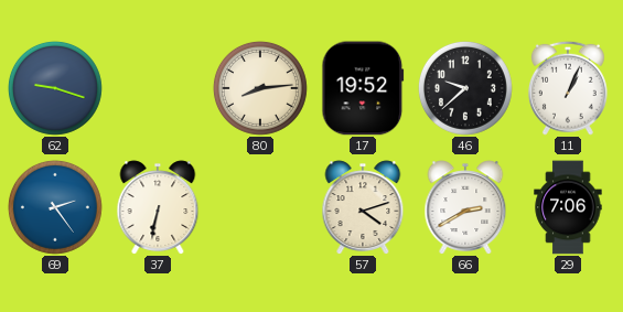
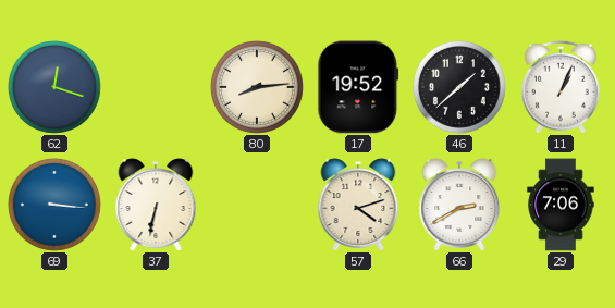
62: 9:18 -> 12:18
46: 9:38 -> 1:38
69: 2:24 -> 3:16
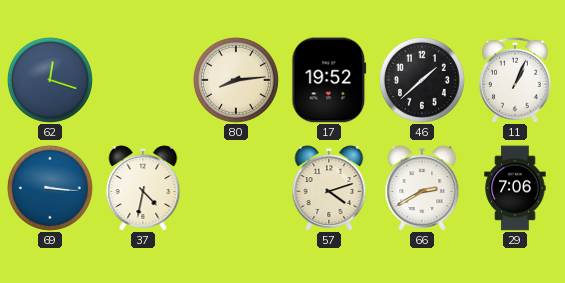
37: 6:32 -> 4:32
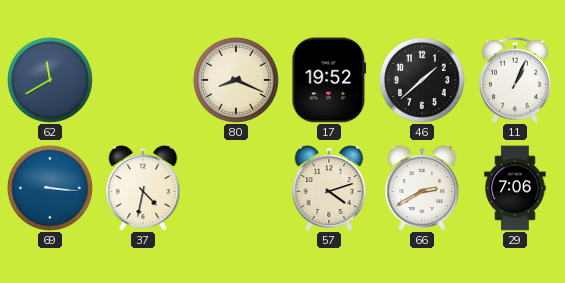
62: 12:18 -> 11:40
80: 8:14 -> 8:19
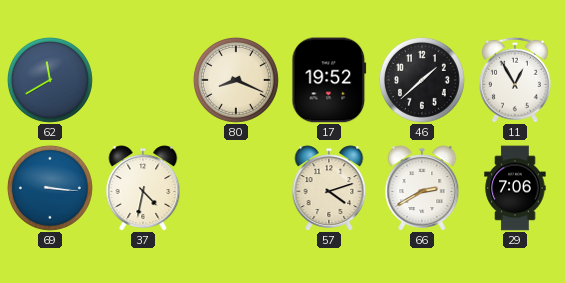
11: 1:04 -> 12:55
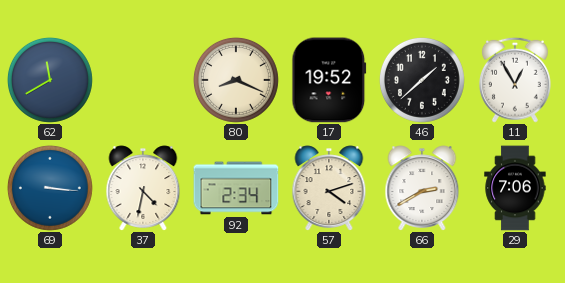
92: none -> 2:34
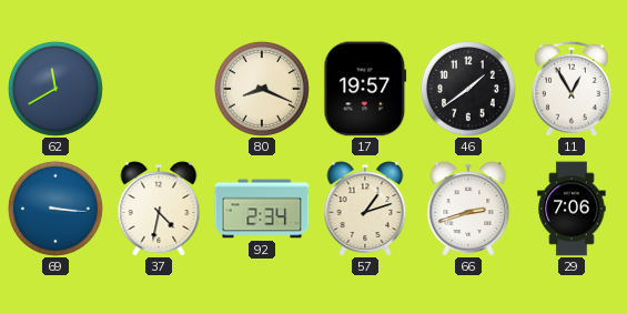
17: 19:52 -> 19:57
46: 1:38 -> 1:39
57: 4:12 -> 1:12
66: 2:40 -> 2:42
